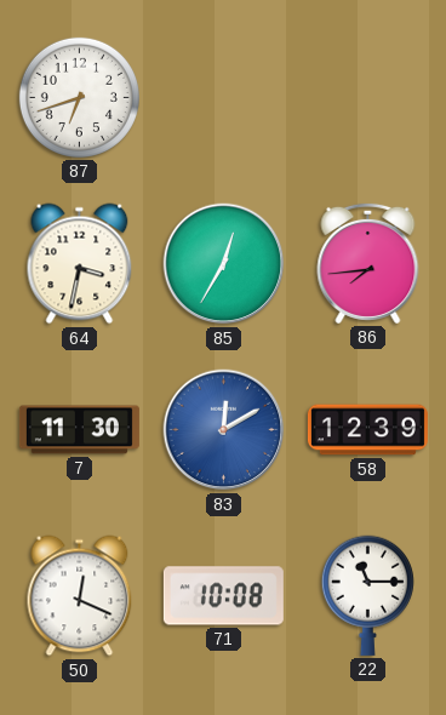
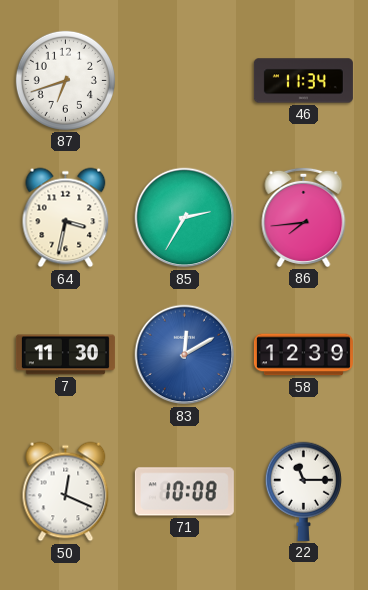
46: none -> 11:34
85: 12:35 -> 2:35
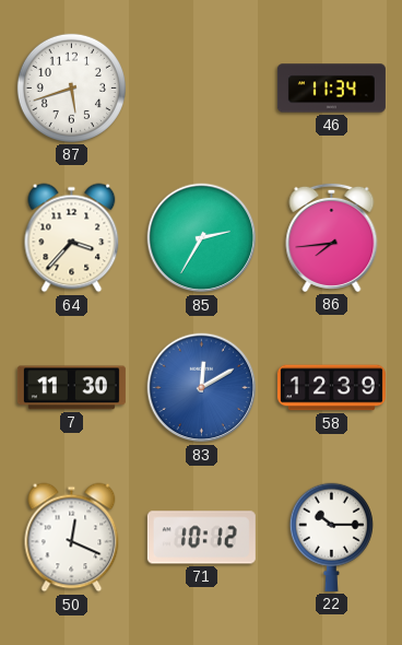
87: 6:42 -> 5:42
64: 3:32 -> 3:37
71: 10:08 -> 10:12
22: 11:15 -> 10:15
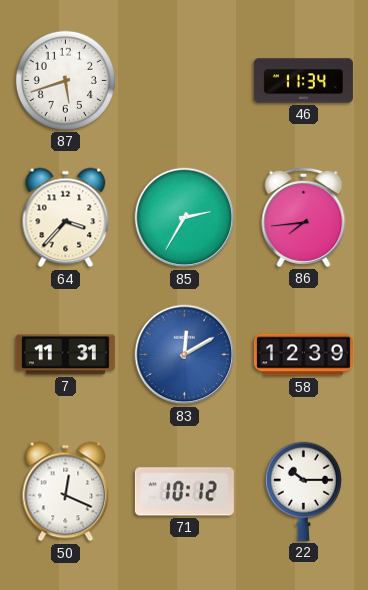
7: 11:30 -> 11:31
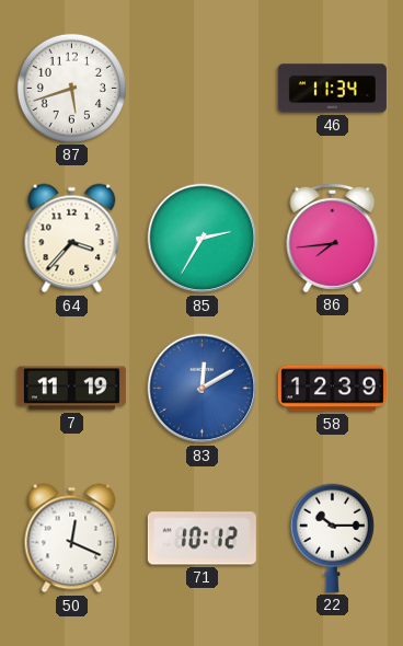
7: 11:31 -> 11:19
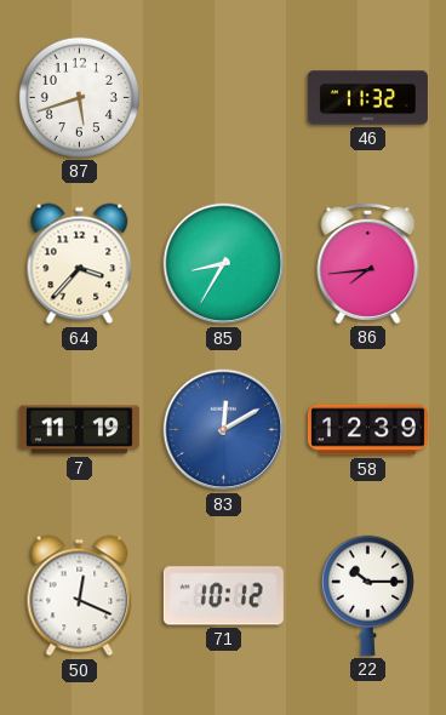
46: 11:34 -> 11:32
85: 2:35 -> 8:35
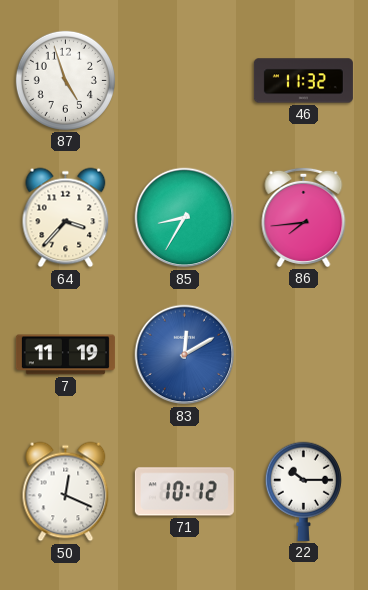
87: 5:42 -> 4:57
58: 12:39 -> none
